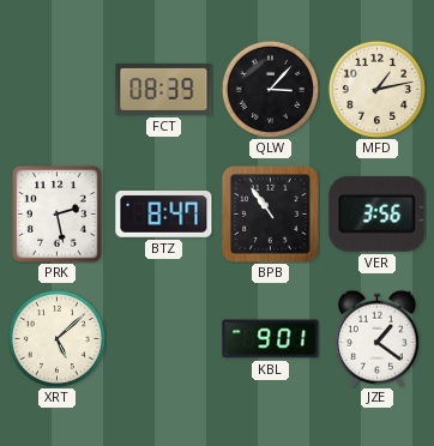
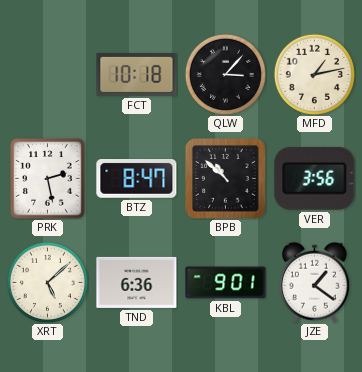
FCT: 08:39 -> 10:18
BPB: 10:54 -> 10:52
TND: none -> 6:36
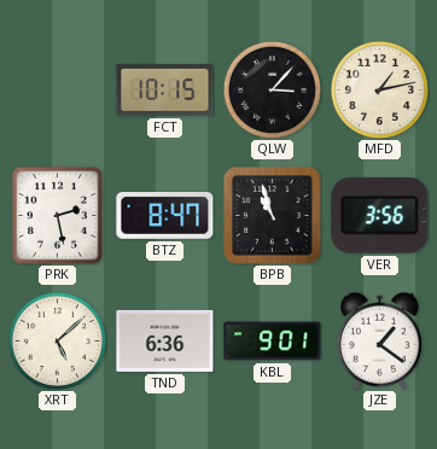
FCT: 10:18 -> 10:15
BPB: 10:52 -> 10:57
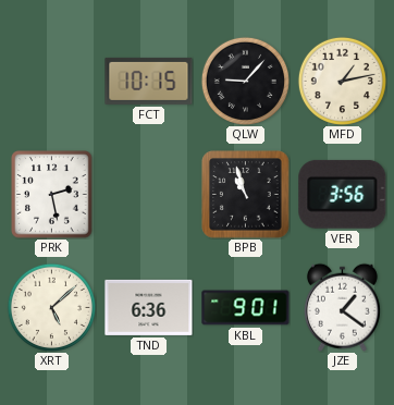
QLW: 3:07 -> 9:07
BTZ: 8:47 -> none
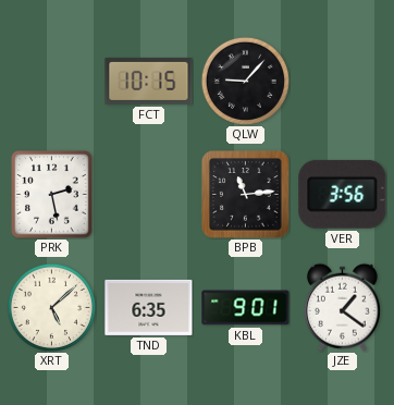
MFD: 1:13 -> none
BPB: 10:57 -> 11:14
TND: 6:36 -> 6:35
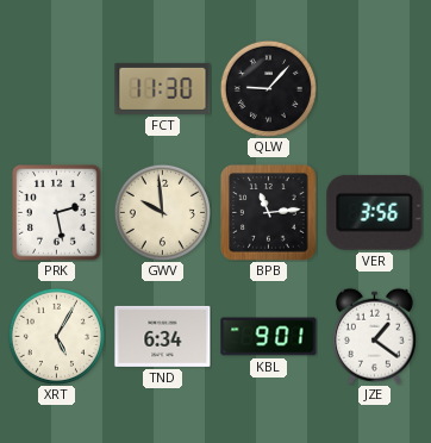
FCT: 10:15 -> 11:30
GWV: none -> 9:59
XRT: 5:08 -> 5:05
TND: 6:35 -> 6:34
